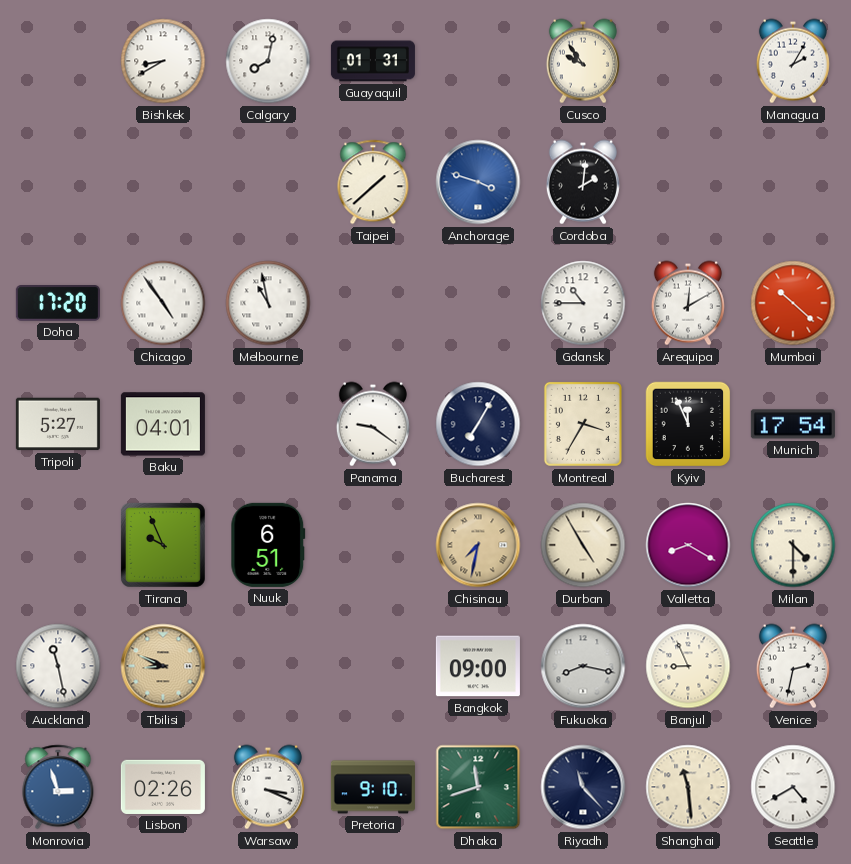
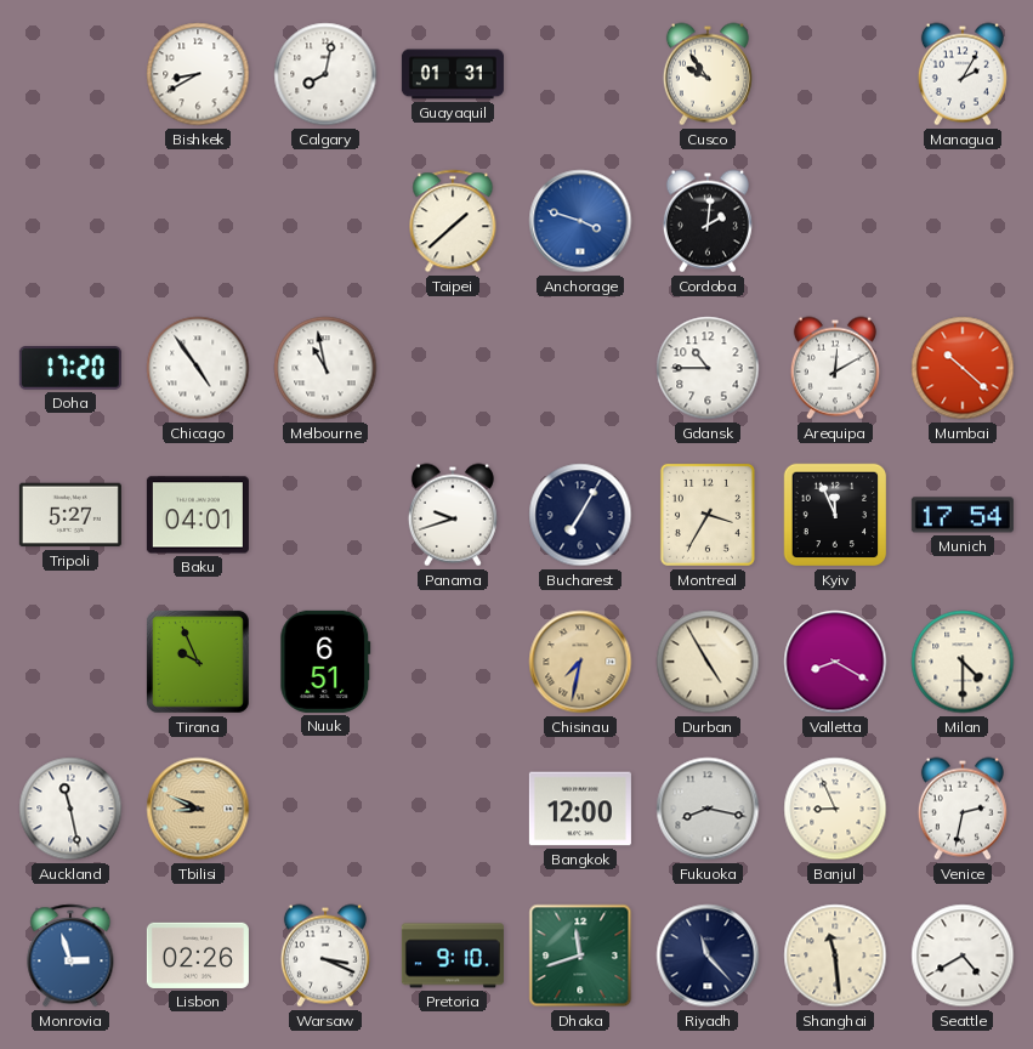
Panama: 9:21 -> 9:42
Bangkok: 09:00 -> 12:00
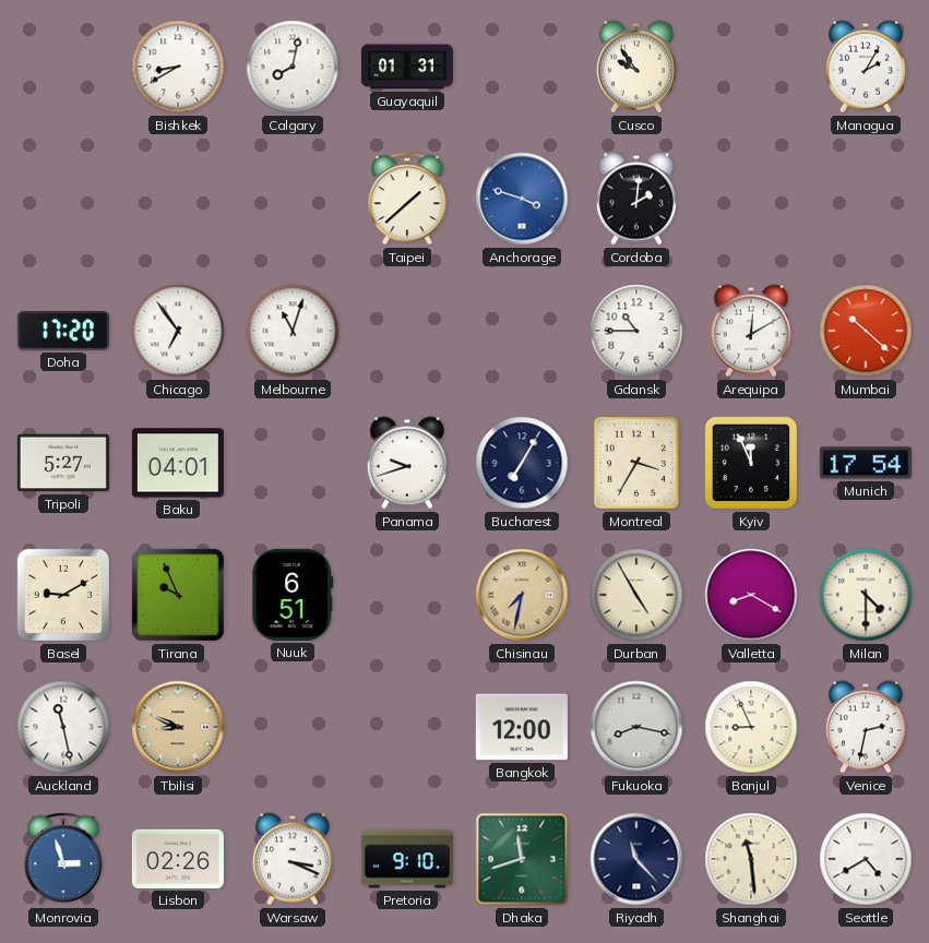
Chicago: 4:54 -> 6:54
Melbourne: 10:58 -> 11:03
Basel: none -> 9:10
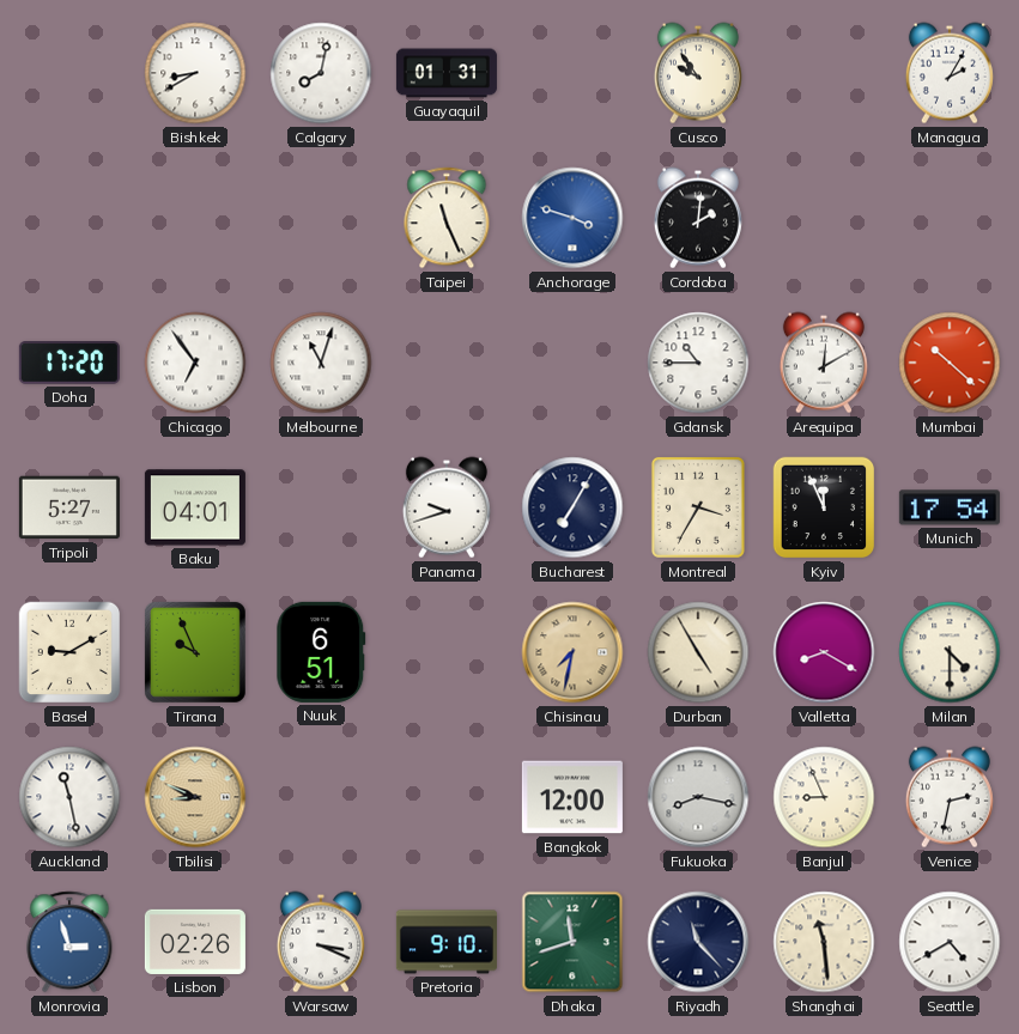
Taipei: 1:38 -> 11:26
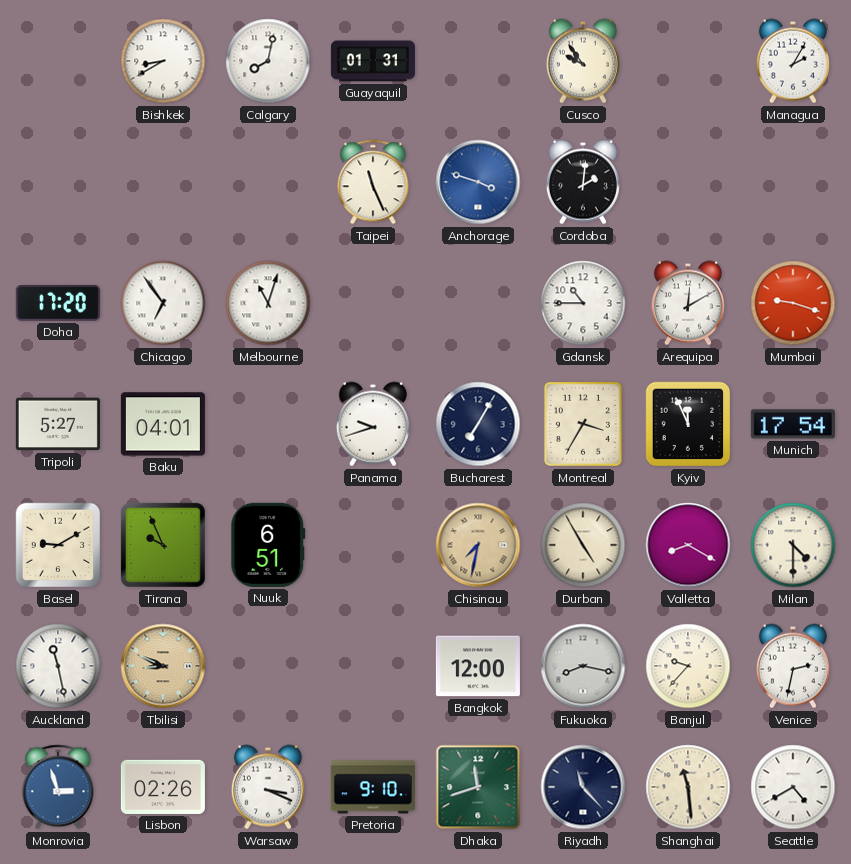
Mumbai: 10:22 -> 9:18
Banjul: 8:56 -> 9:37
